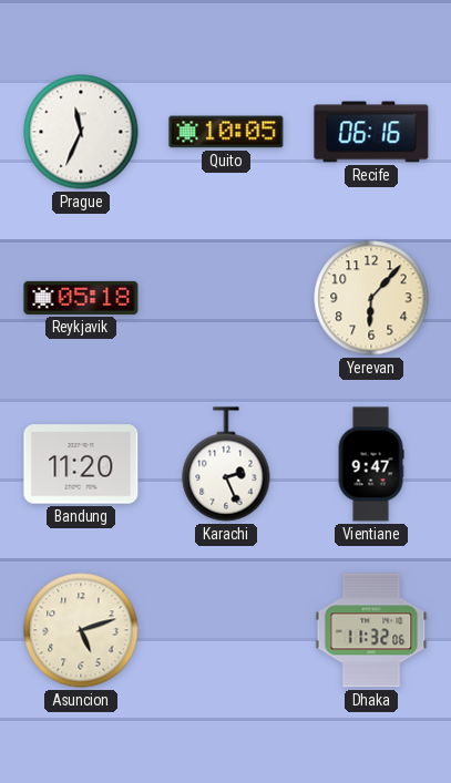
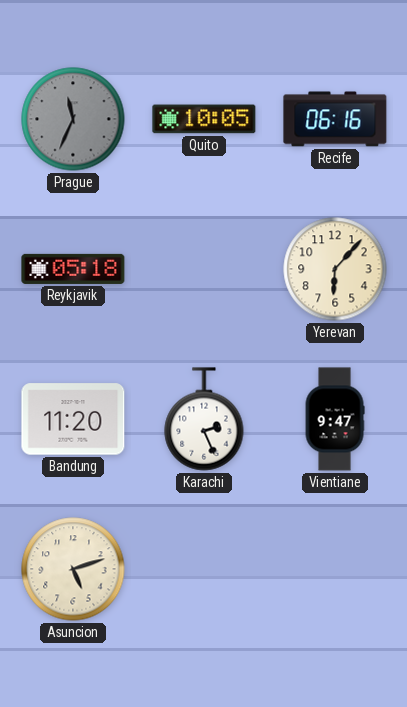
Prague dial: white -> grey
Dhaka: 11:32 -> none
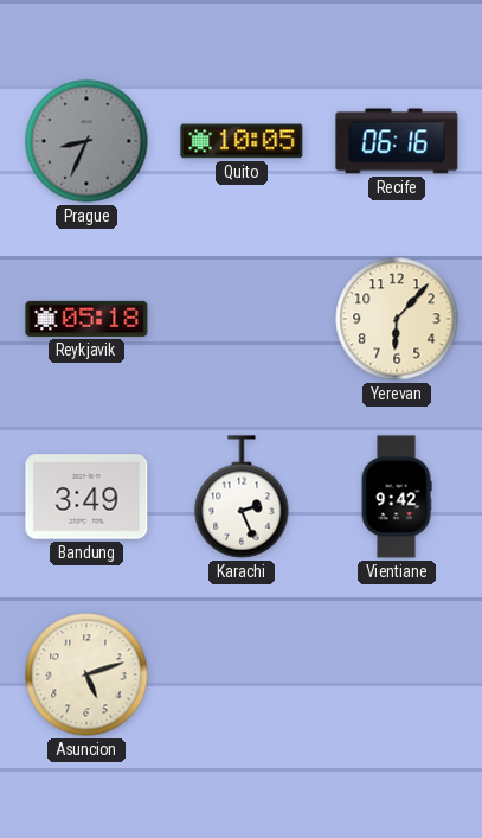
Prague: 11:34 -> 8:34
Bandung: 11:20 -> 3:49
Vientiane: 9:47 -> 9:42
